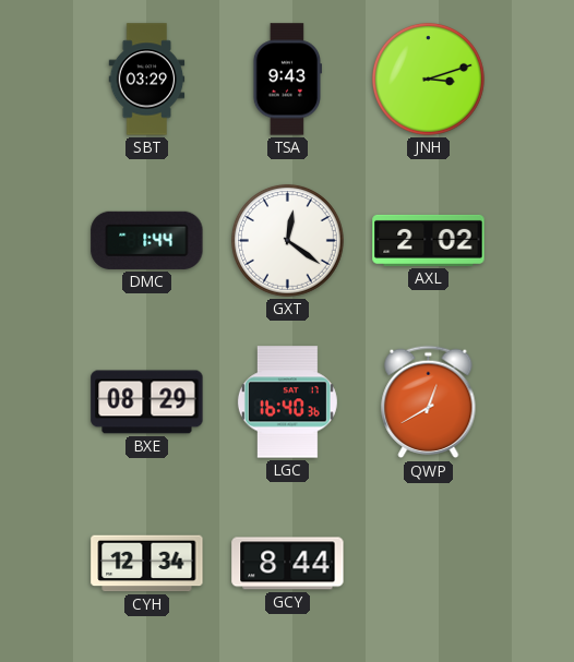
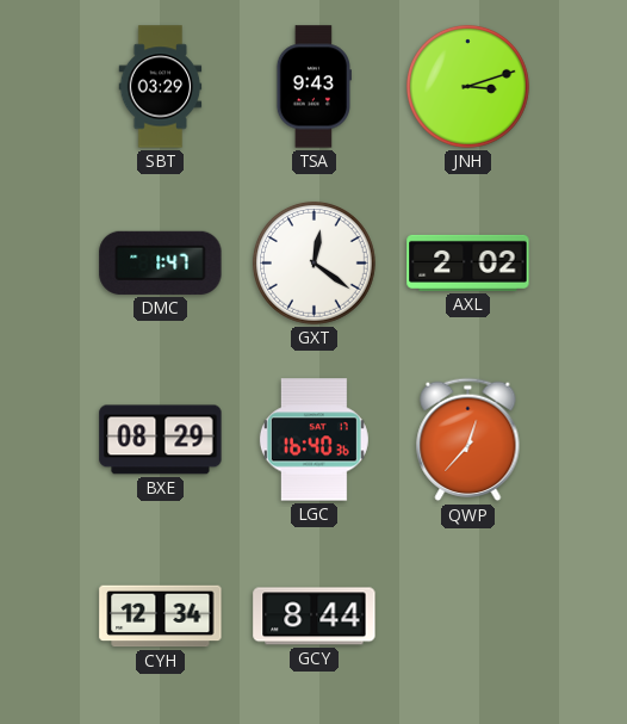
DMC: 1:44 -> 1:47
QWP: 12:40 -> 12:37
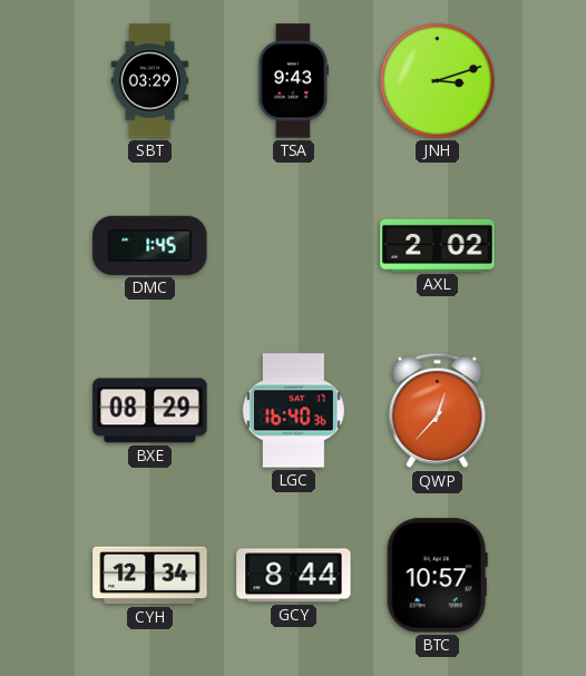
DMC: 1:47 -> 1:45
GXT: 12:21 -> none
BTC: none -> 10:57
